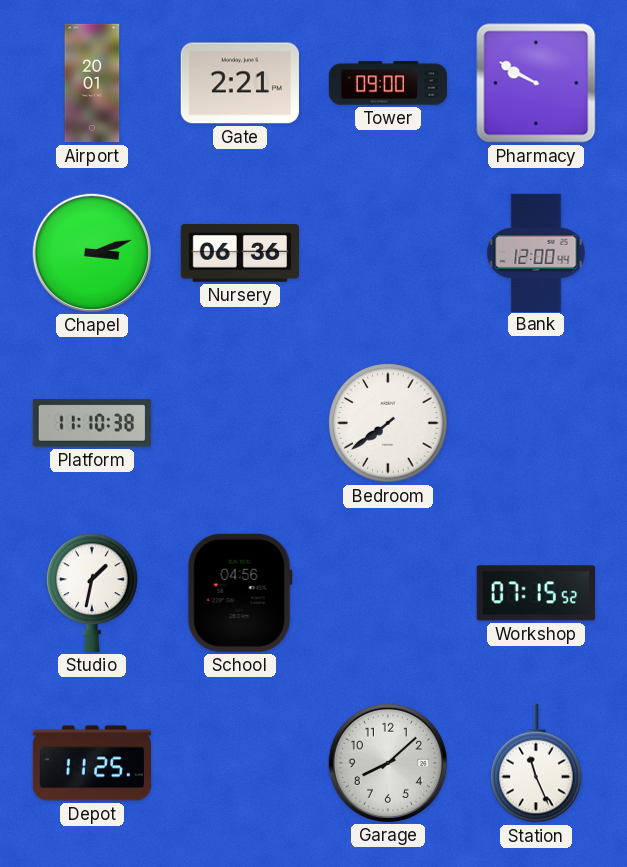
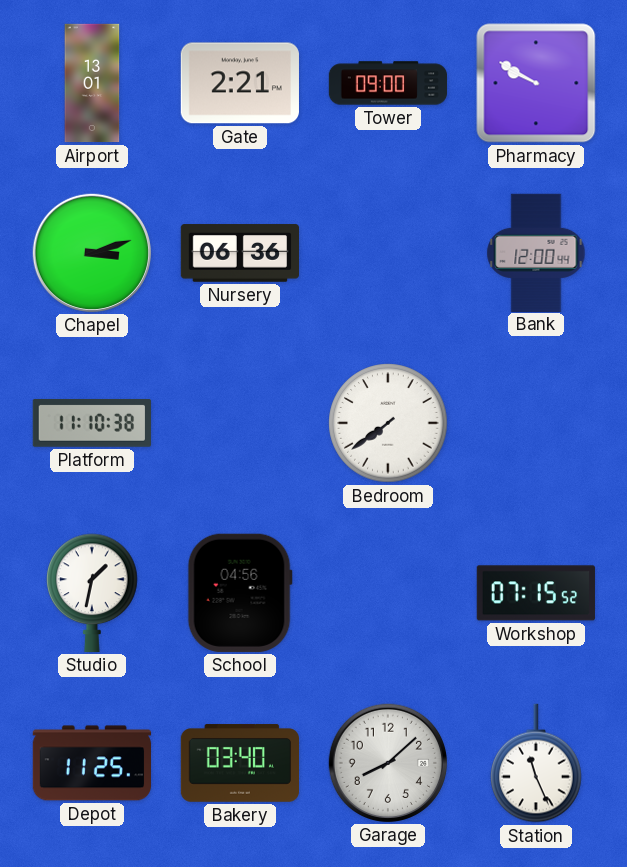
Airport: 20:01 -> 13:01
Bakery: none -> 03:40
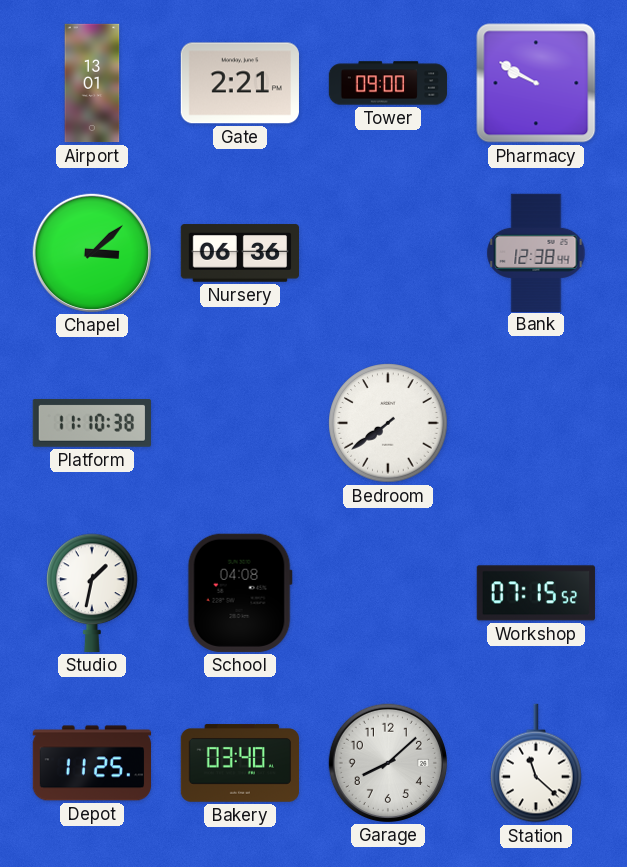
Chapel: 3:12 -> 3:08
Bank: 12:00 -> 12:38
School: 04:56 -> 04:08
Station: 11:26 -> 11:22
